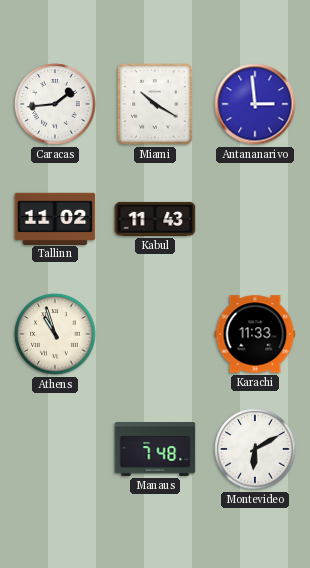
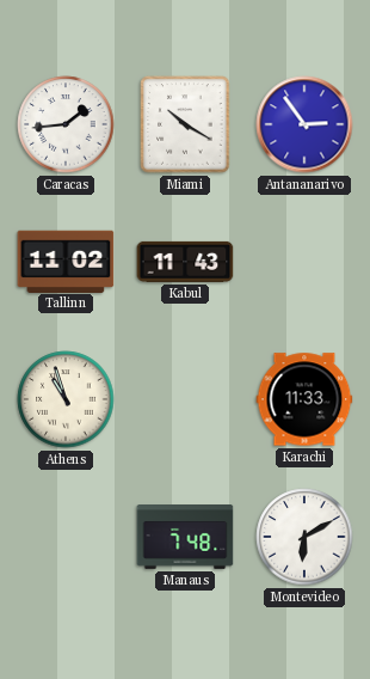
Antananarivo: 2:59 -> 2:54
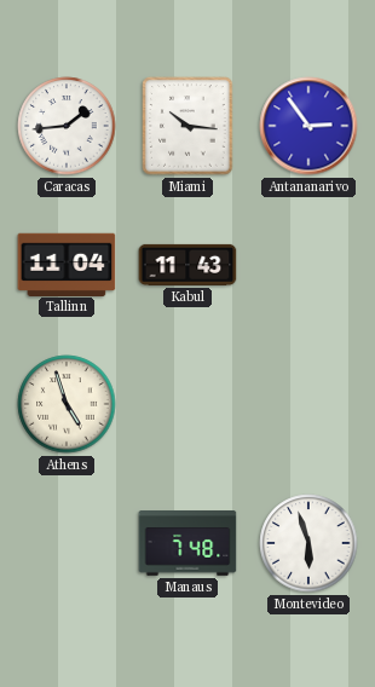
Miami: 10:20 -> 10:16
Tallinn: 11:02 -> 11:04
Athens: 10:57 -> 4:57
Karachi: 11:33 -> none
Montevideo: 6:10 -> 5:57
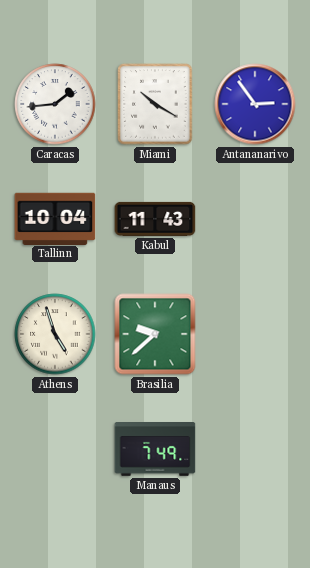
Miami: 10:16 -> 10:20
Tallinn: 11:04 -> 10:04
Brasilia: none -> 9:38
Manaus: 7:48 -> 7:49
Montevideo: 5:57 -> none
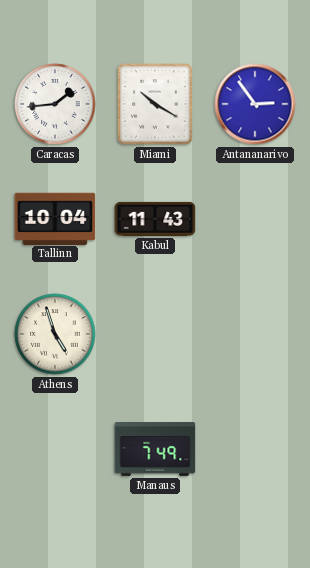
Brasilia: 9:38 -> none
